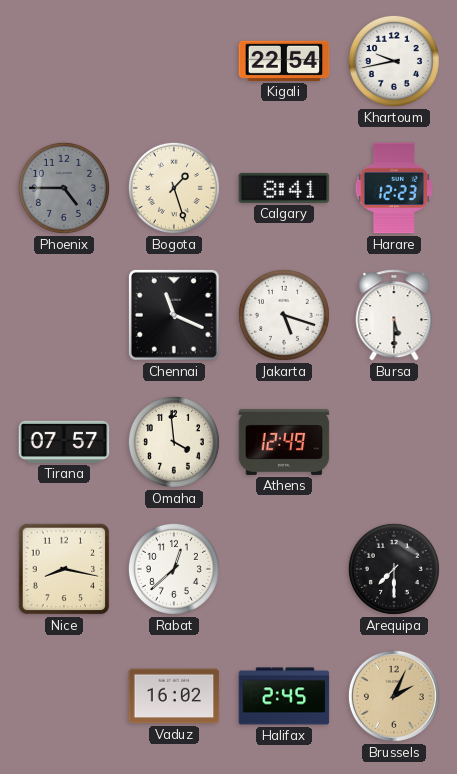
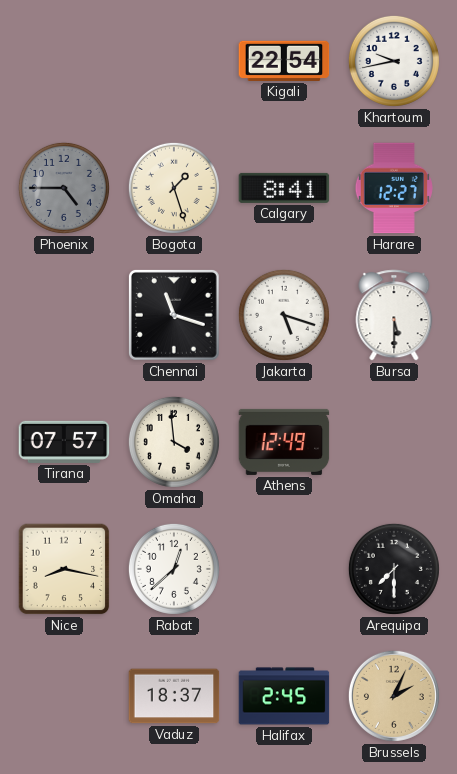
Harare: 12:23 -> 12:27
Chennai: 11:19 -> 11:18
Vaduz: 16:02 -> 18:37
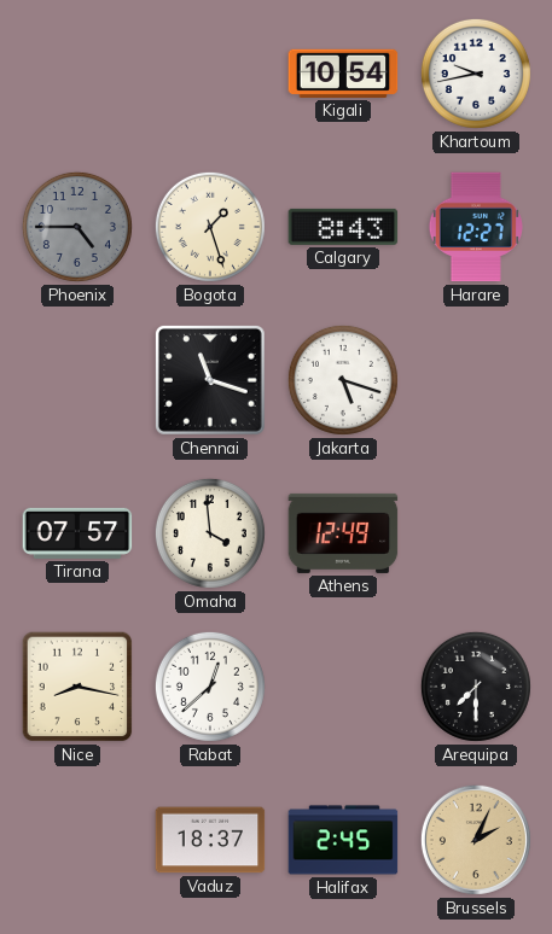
Kigali: 22:54 -> 10:54
Calgary: 8:41 -> 8:43
Bursa: 5:30 -> none
